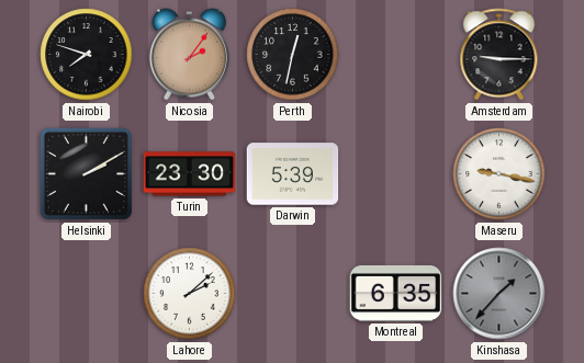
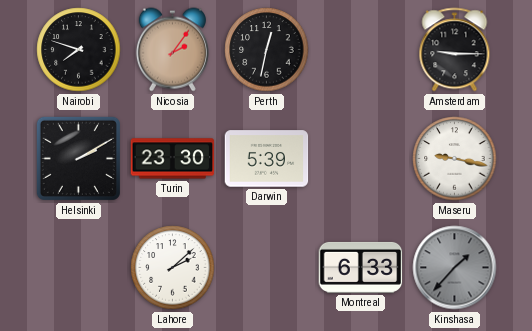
Montreal: 6:35 -> 6:33
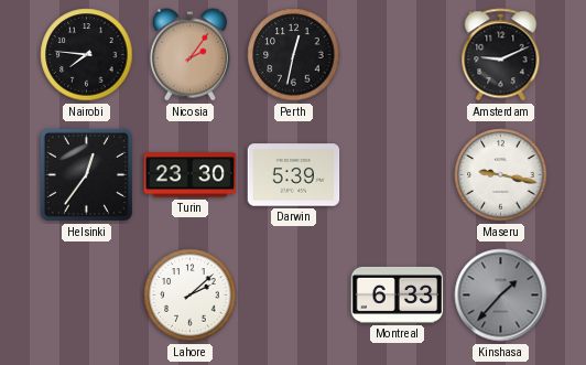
Nairobi: 7:48 -> 7:46
Amsterdam: 9:15 -> 9:11
Helsinki: 2:10 -> 12:36
